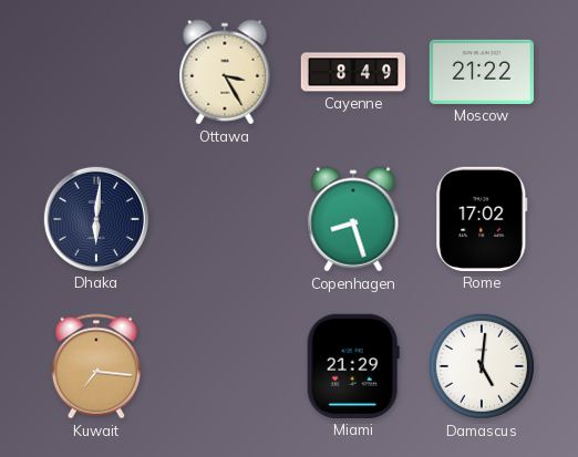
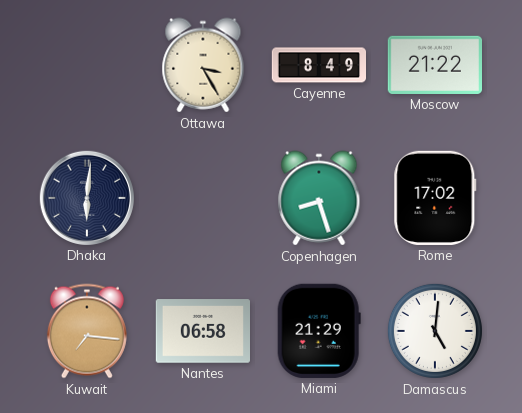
Nantes: none -> 06:58
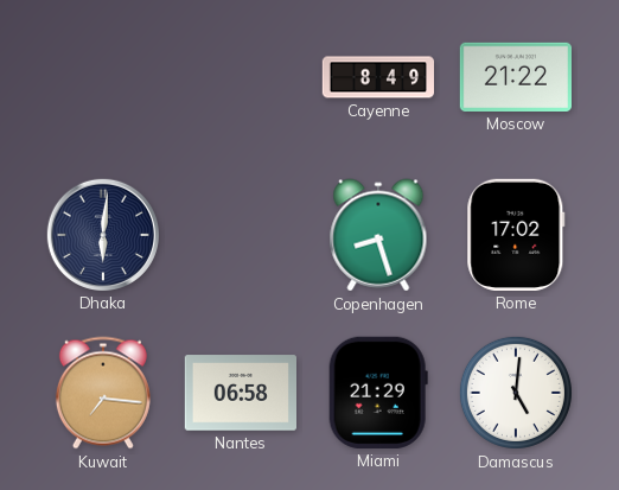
Ottawa: 3:25 -> none
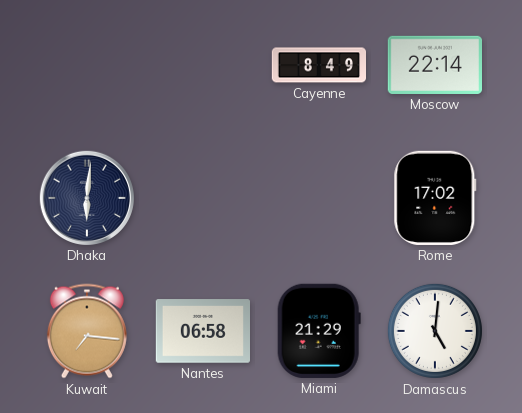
Moscow: 21:22 -> 22:14
Copenhagen: 8:27 -> none
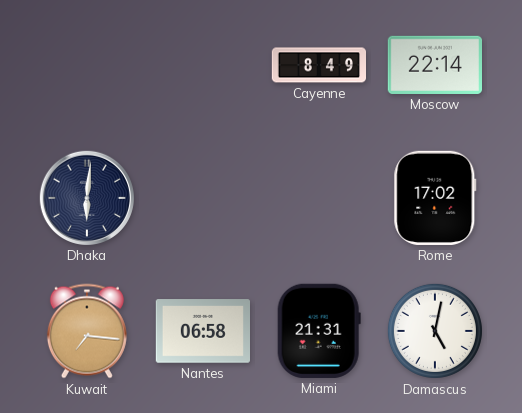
Miami: 21:29 -> 21:31
Damascus: 5:01 -> 5:02
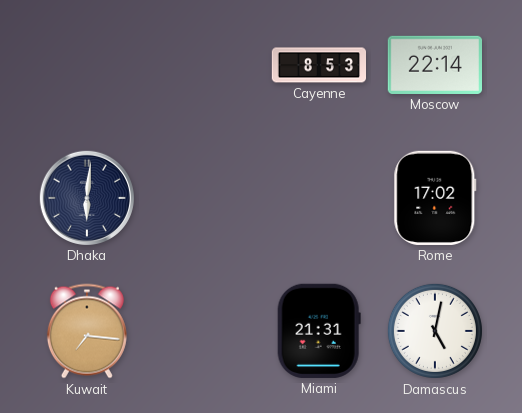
Cayenne: 8:49 -> 8:53
Nantes: 06:58 -> none
